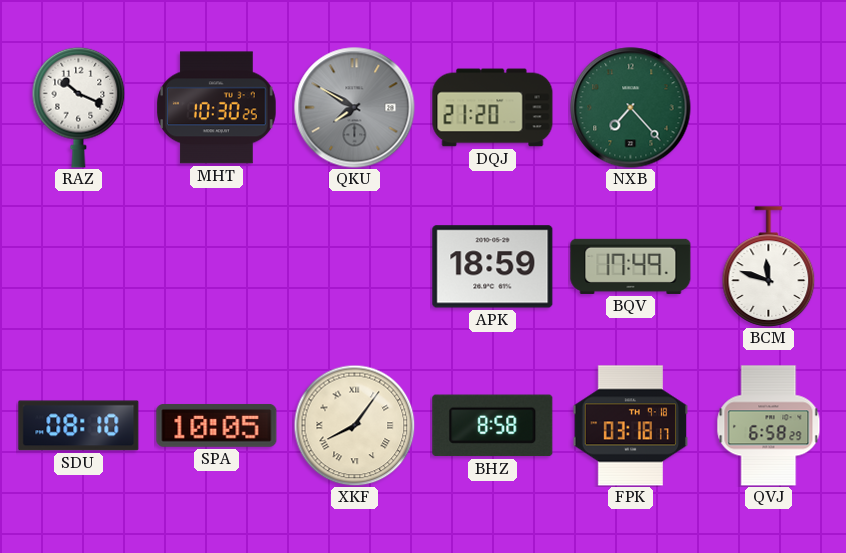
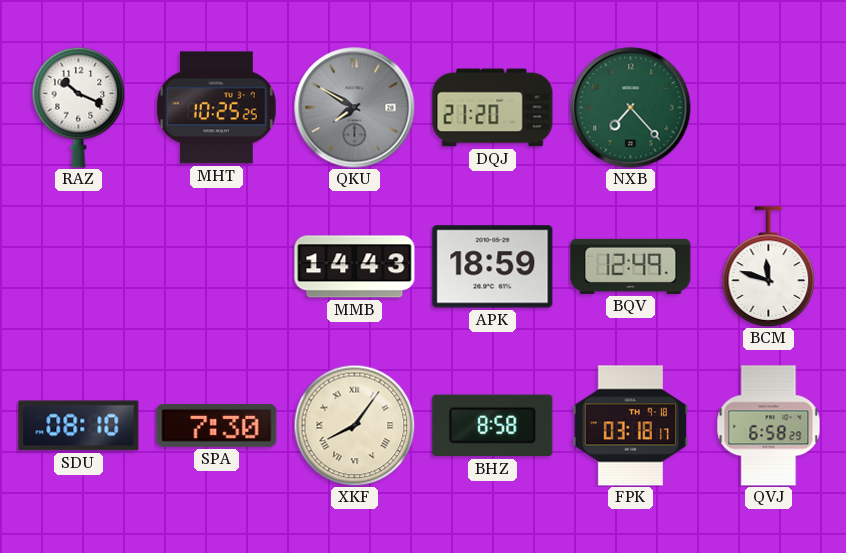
MHT: 10:30 -> 10:25
MMB: none -> 14:43
BQV: 17:49 -> 12:49
SPA: 10:05 -> 7:30
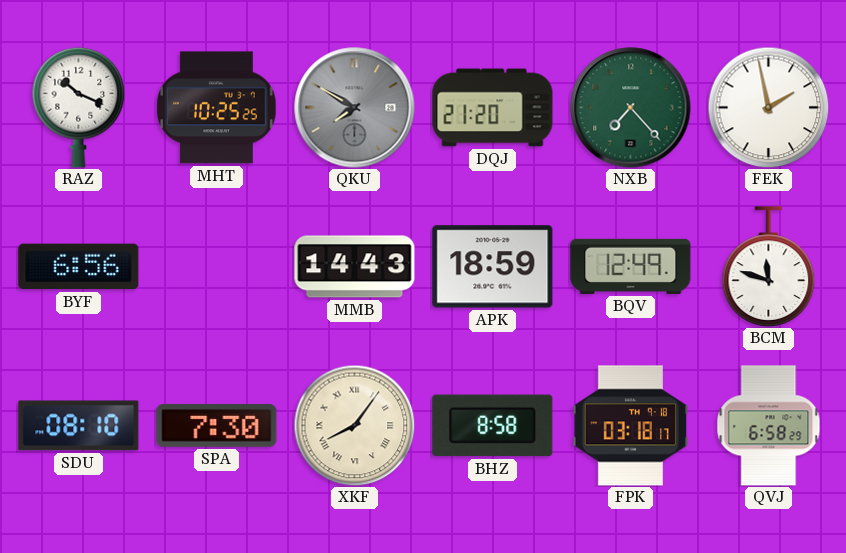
FEK: none -> 1:58
BYF: none -> 6:56
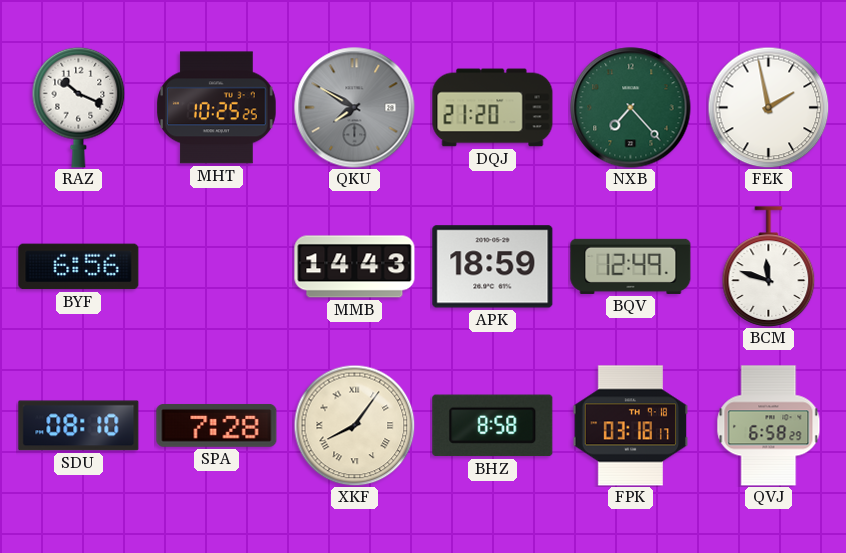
SPA: 7:30 -> 7:28
